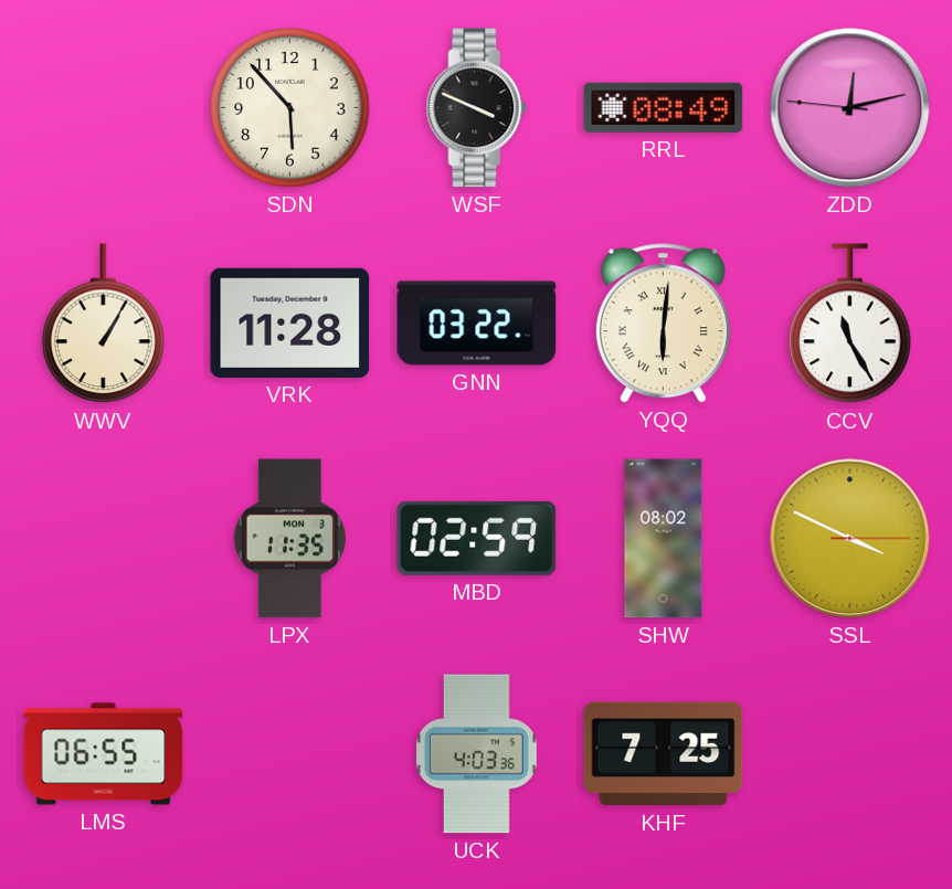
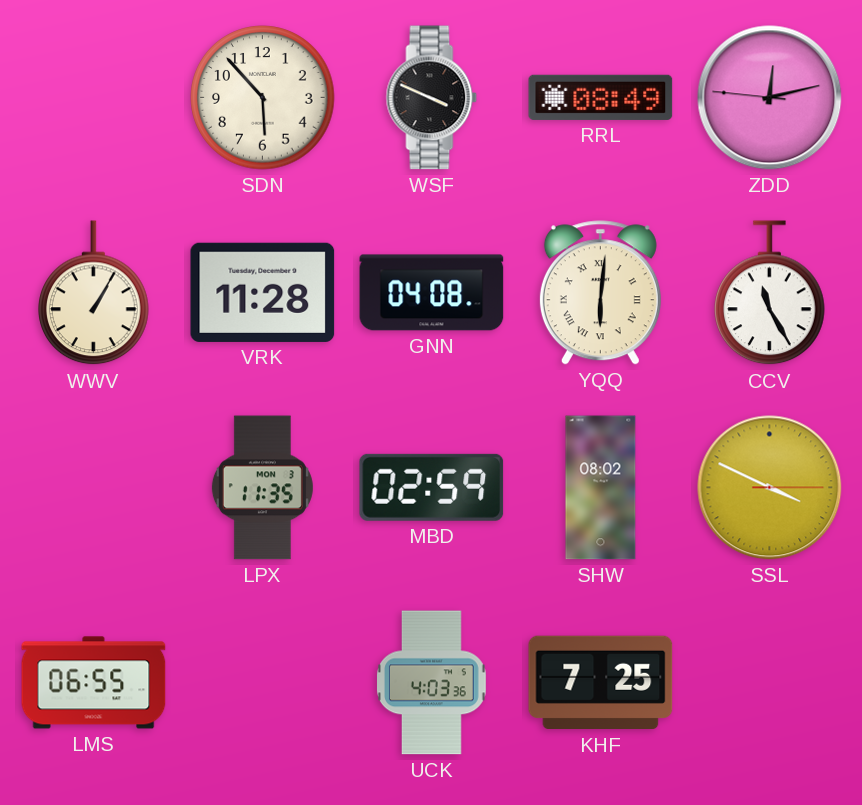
GNN: 03:22 -> 04:08
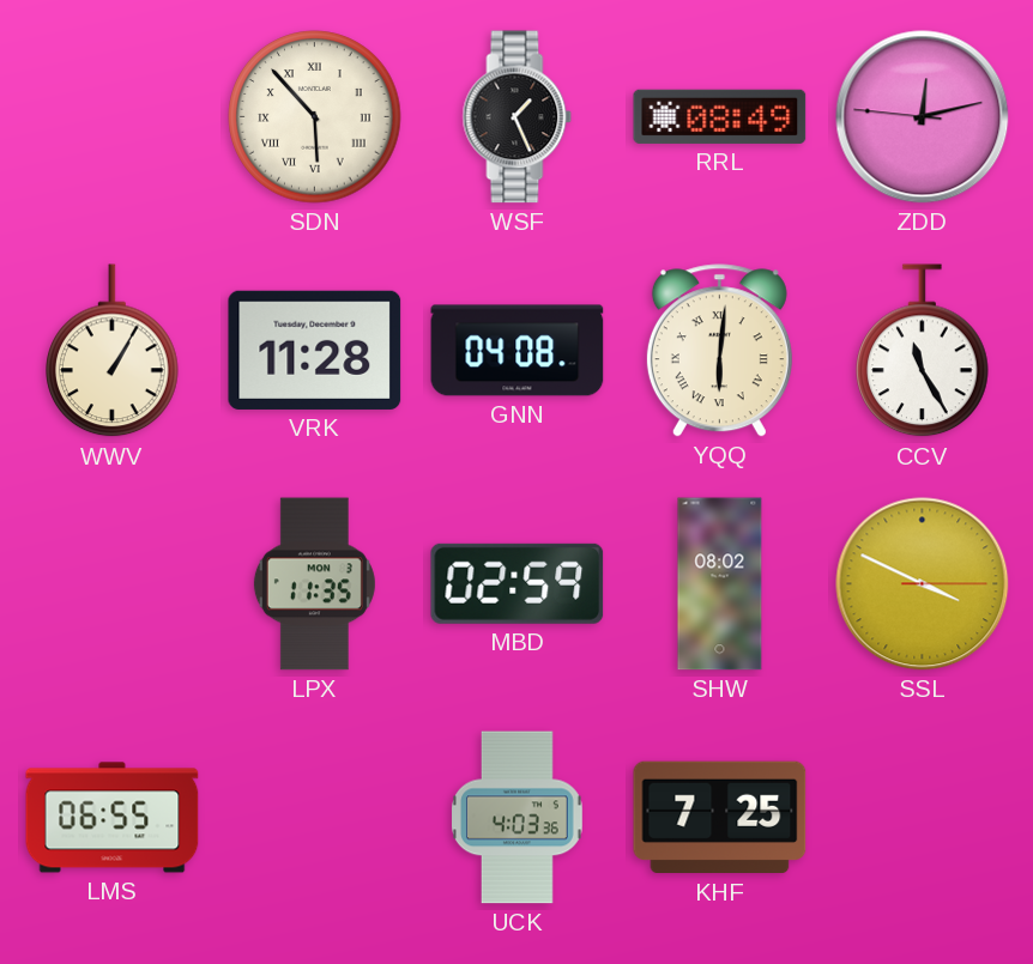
SDN numerals: Arabic -> Roman
WSF: 3:49 -> 1:26
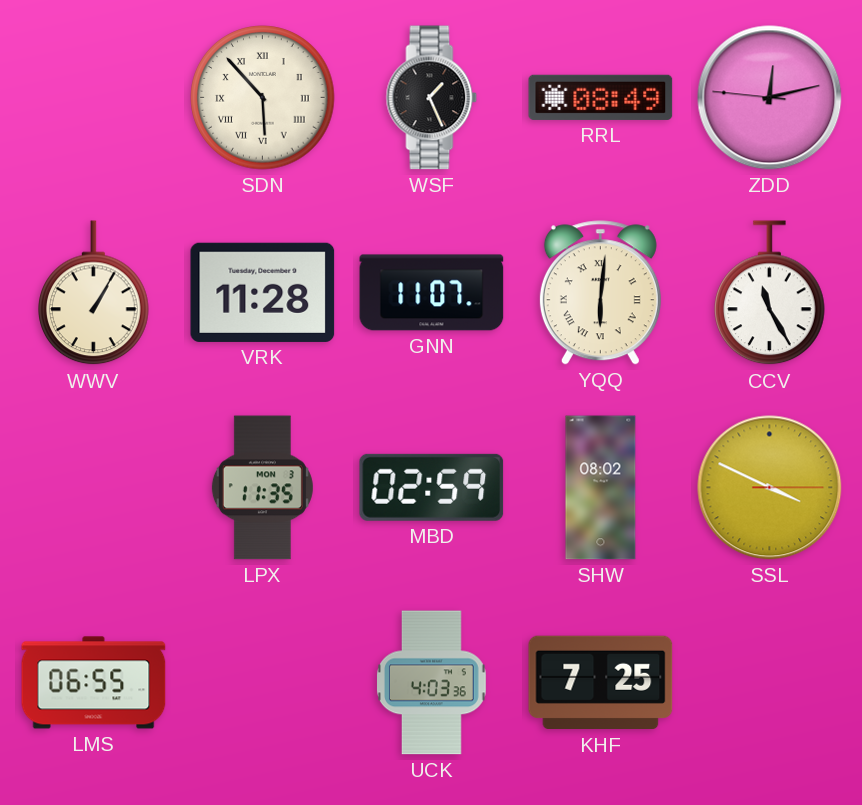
GNN: 04:08 -> 11:07
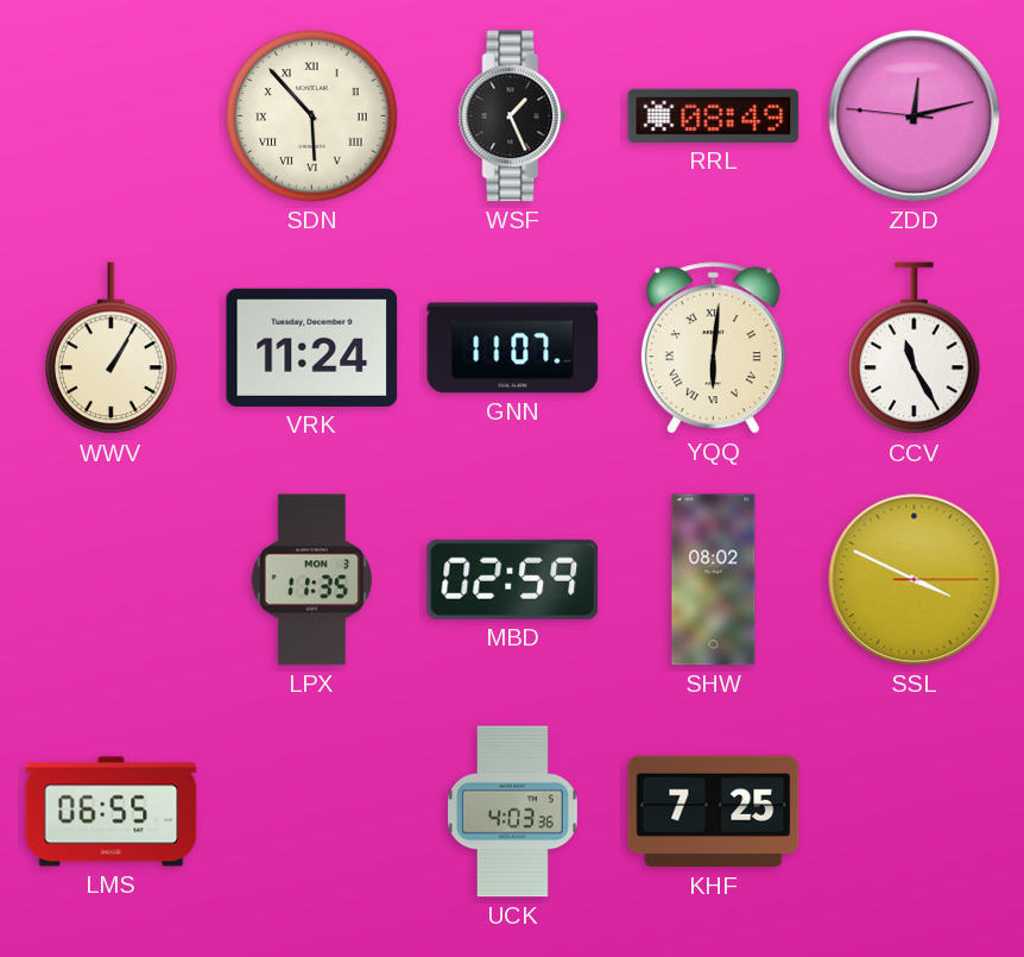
VRK: 11:28 -> 11:24
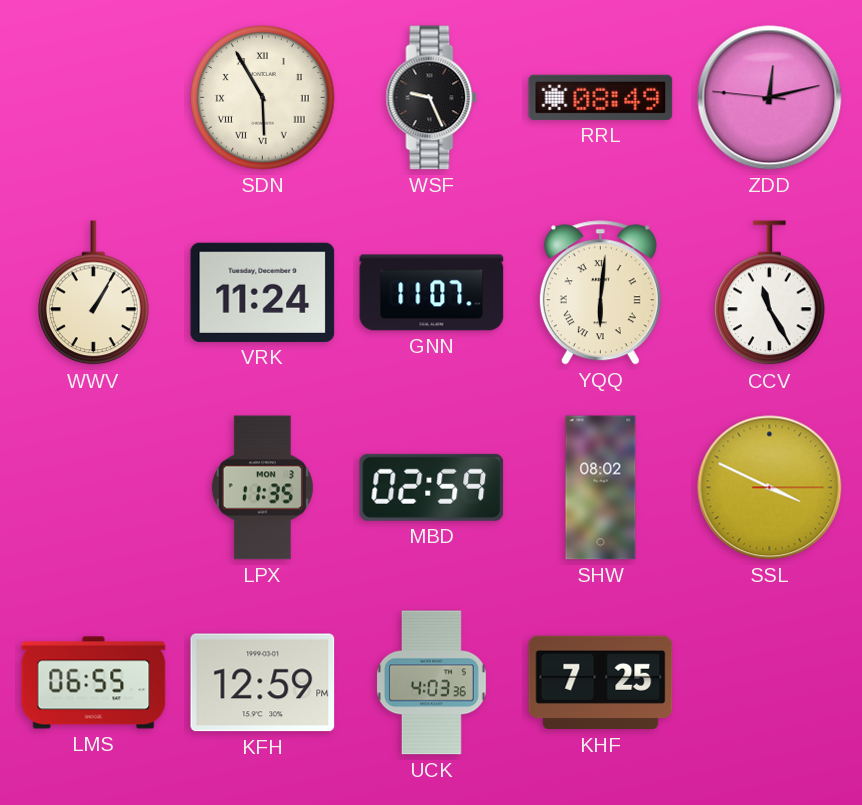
SDN: 5:53 -> 5:55
WSF: 1:26 -> 9:26
KFH: none -> 12:59
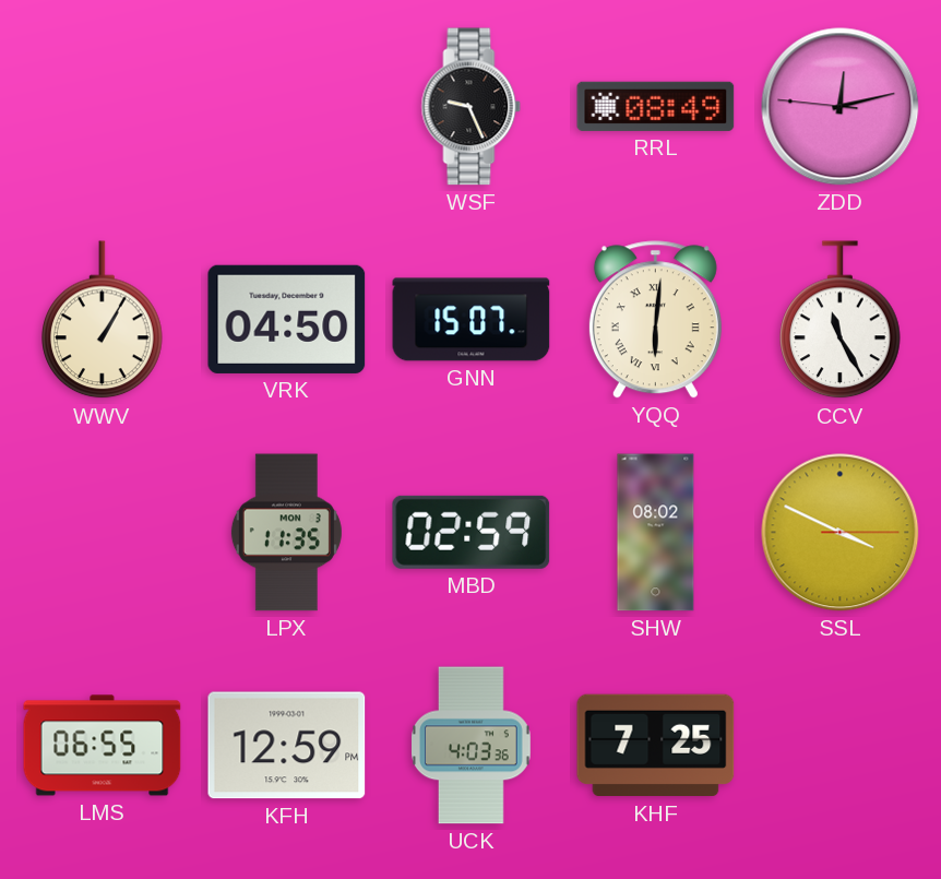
SDN: 5:55 -> none
VRK: 11:24 -> 04:50
GNN: 11:07 -> 15:07
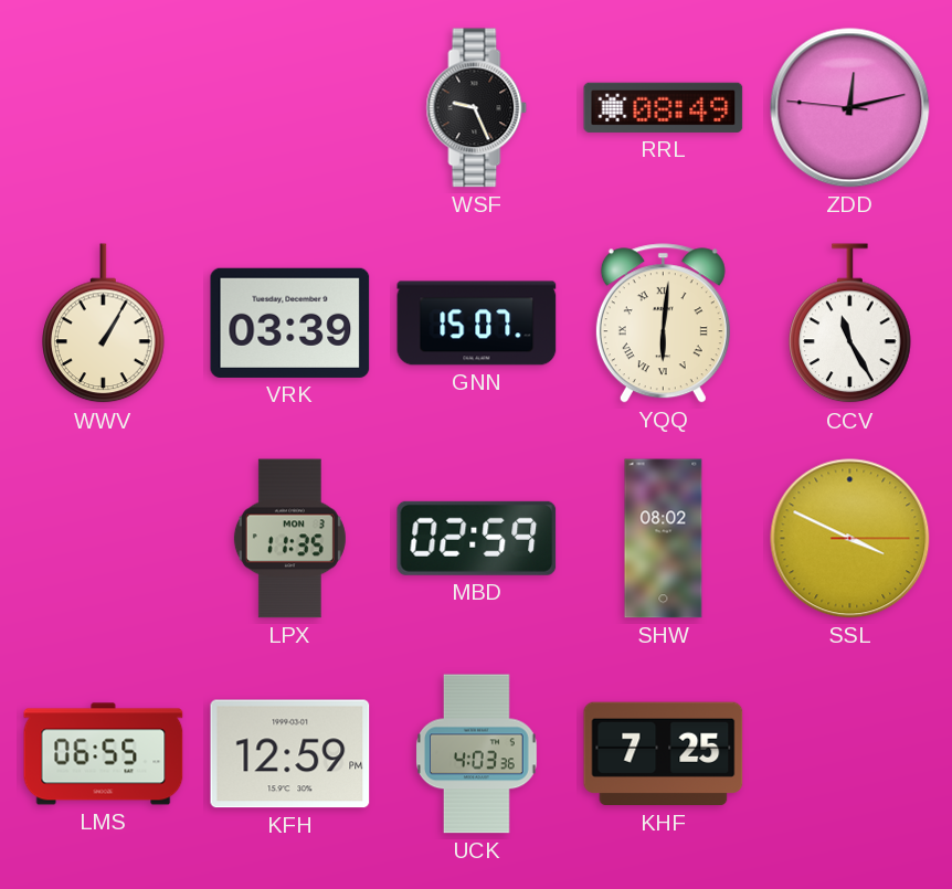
VRK: 04:50 -> 03:39
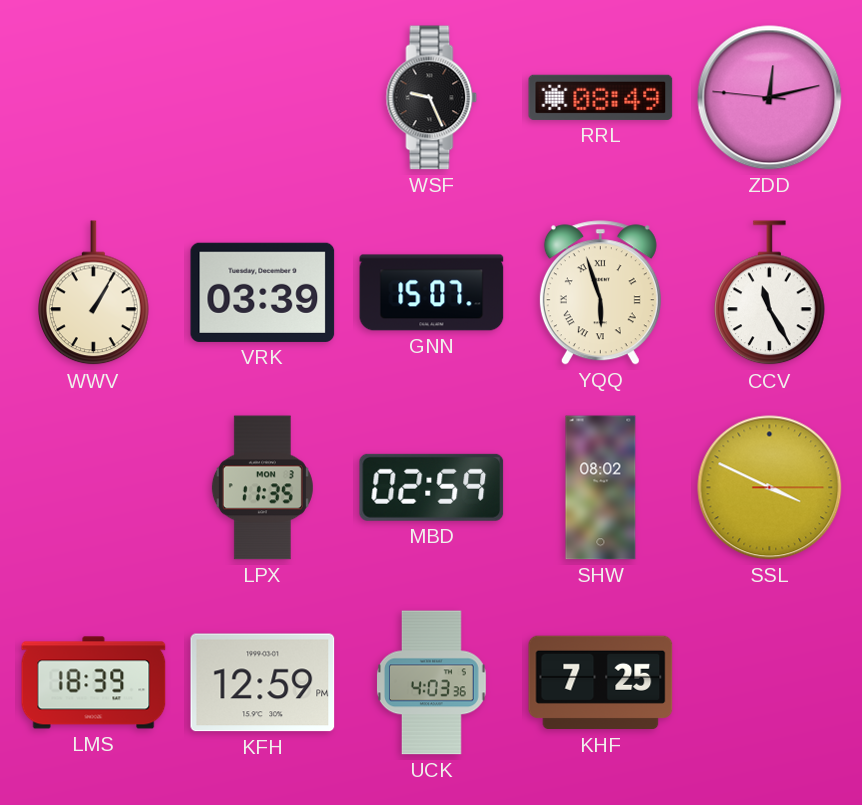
YQQ: 6:01 -> 5:57
LMS: 06:55 -> 18:39
